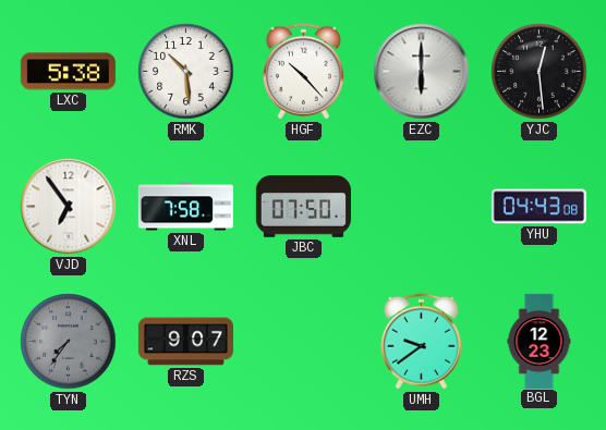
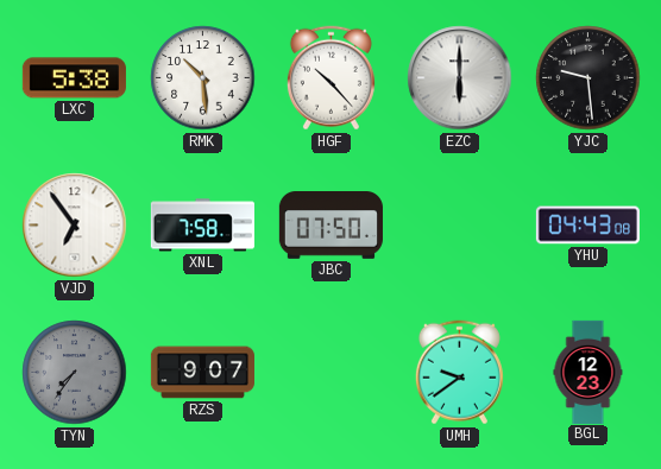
YJC: 12:29 -> 9:29
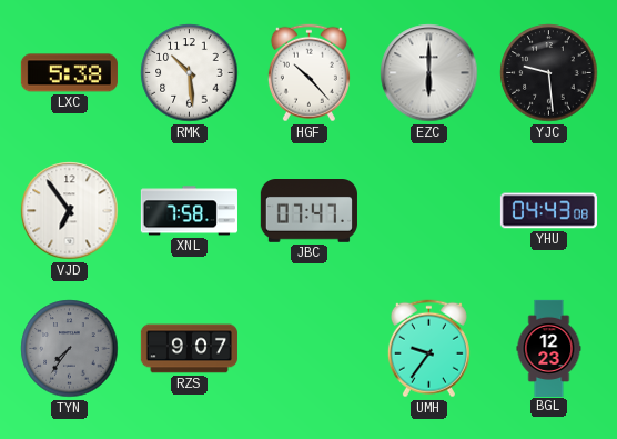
JBC: 07:50 -> 07:47
UMH: 9:39 -> 9:36
